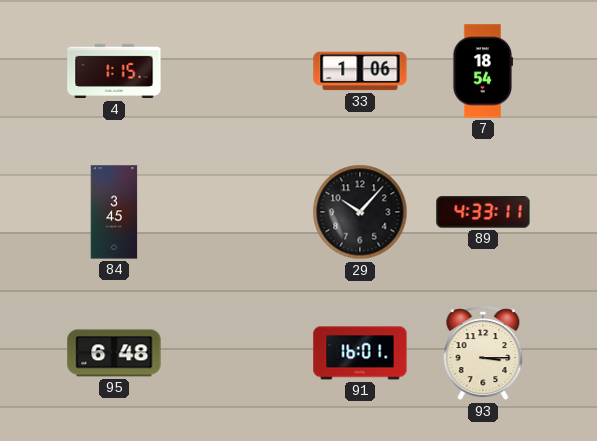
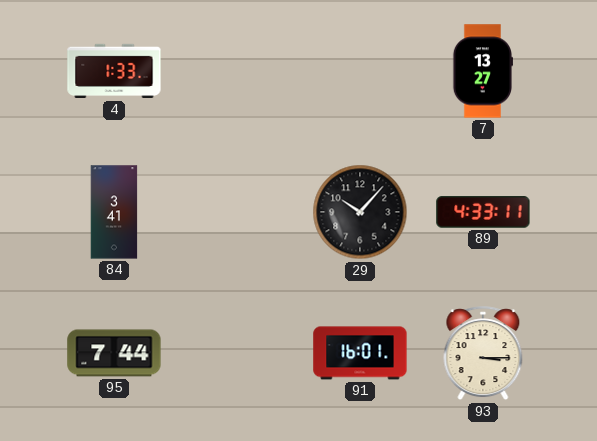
4: 1:15 -> 1:33
33: 1:06 -> none
7: 18:54 -> 13:27
84: 3:45 -> 3:41
95: 6:48 -> 7:44
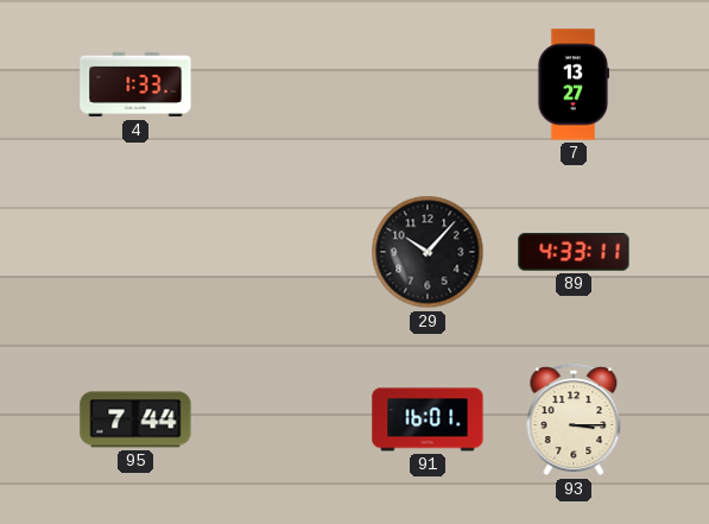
84: 3:41 -> none
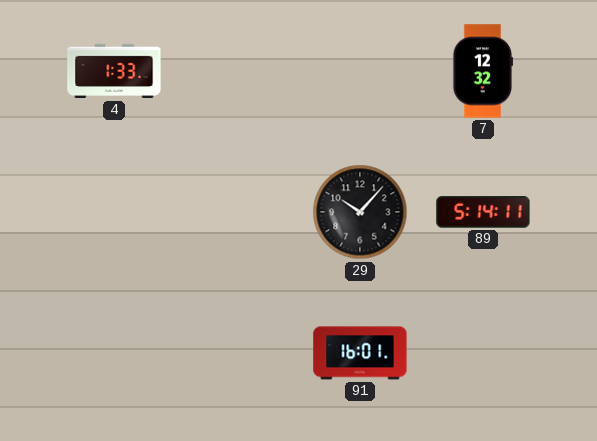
7: 13:27 -> 12:32
89: 4:33 -> 5:14
95: 7:44 -> none
93: 3:15 -> none
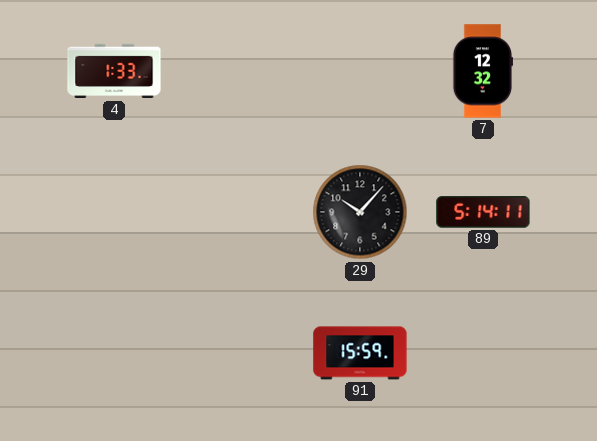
91: 16:01 -> 15:59
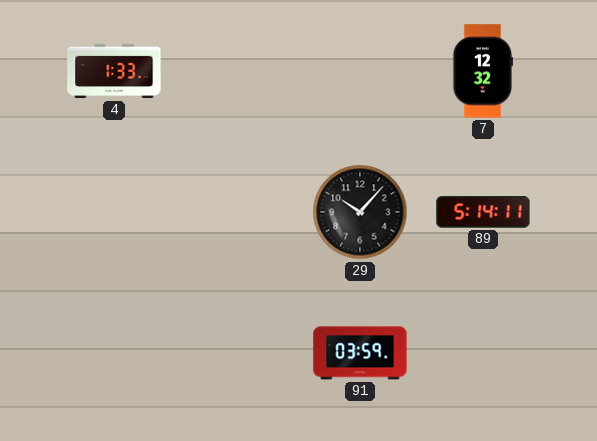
91: 15:59 -> 03:59
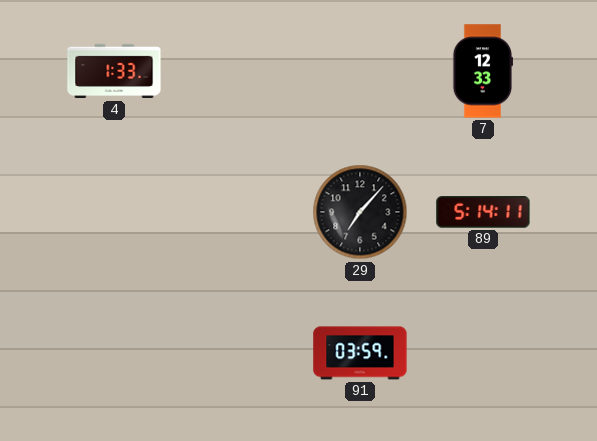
7: 12:32 -> 12:33
29: 10:07 -> 7:07
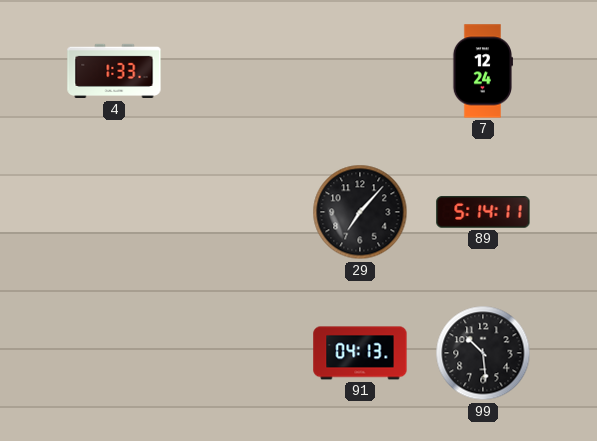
7: 12:33 -> 12:24
91: 03:59 -> 04:13
99: none -> 10:29
